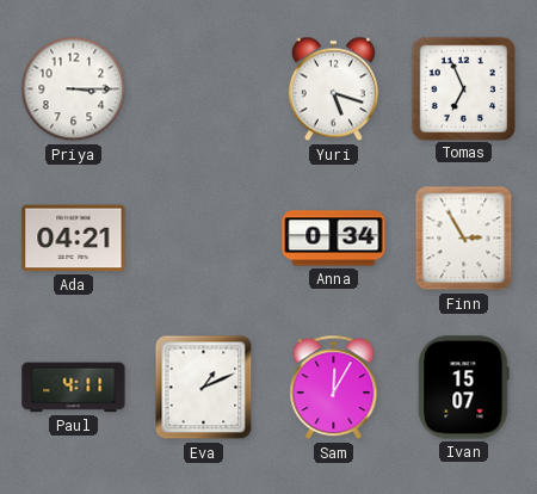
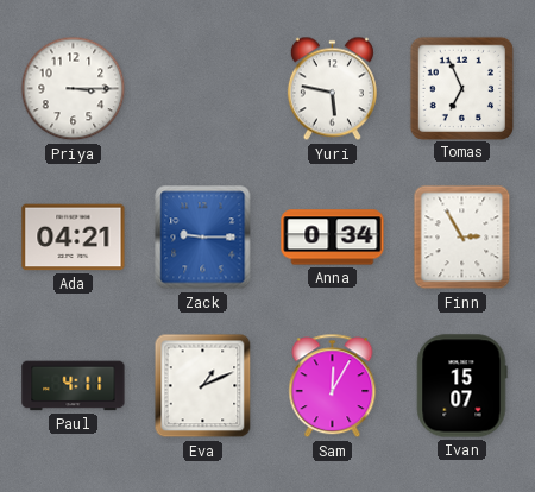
Yuri: 5:18 -> 5:47
Zack: none -> 9:15
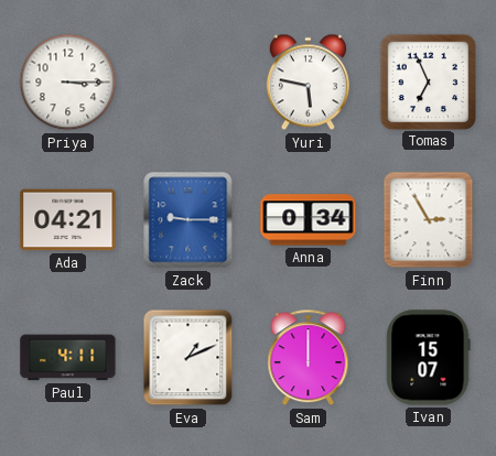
Sam: 12:05 -> 12:00
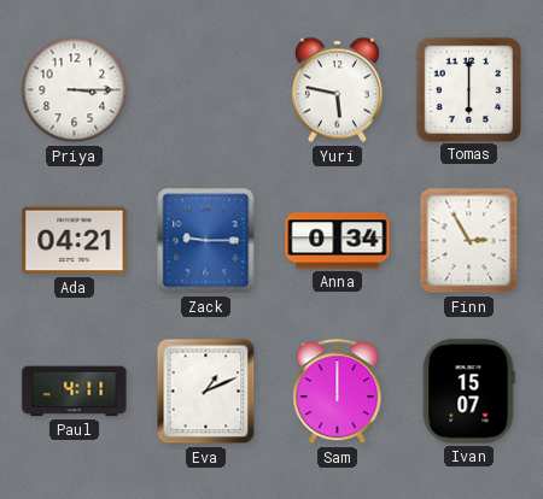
Tomas: 6:56 -> 6:00
